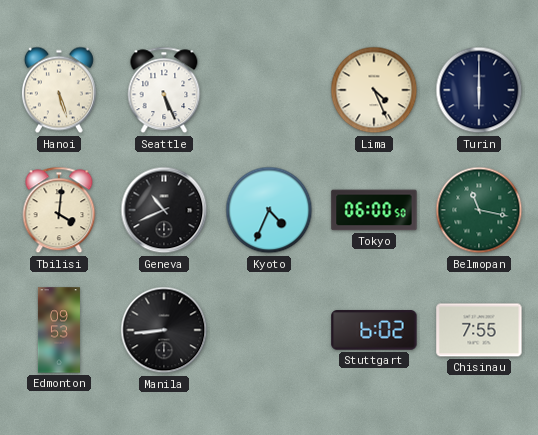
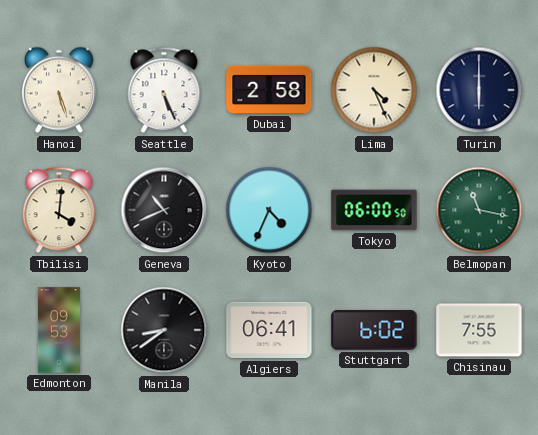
Dubai: none -> 2:58
Manila: 8:44 -> 8:39
Algiers: none -> 06:41
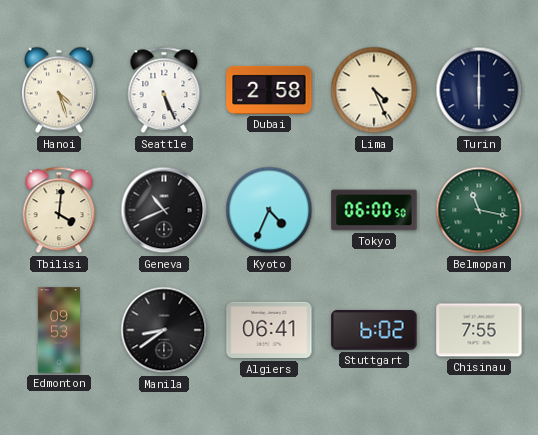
Hanoi: 5:27 -> 4:27
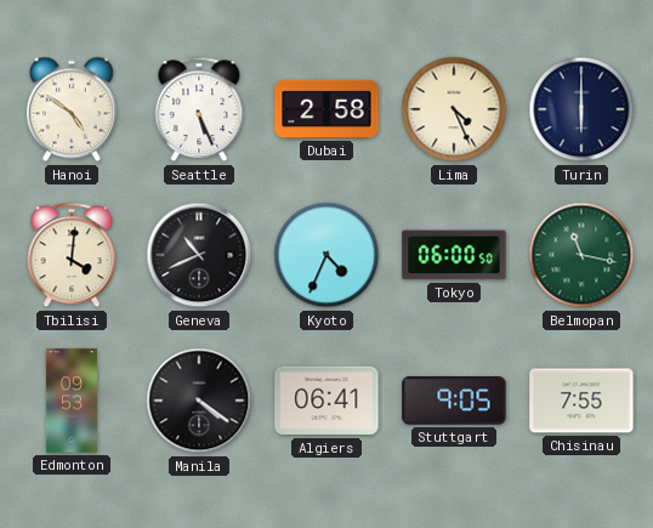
Hanoi: 4:27 -> 4:51
Manila: 8:39 -> 4:21
Stuttgart: 6:02 -> 9:05
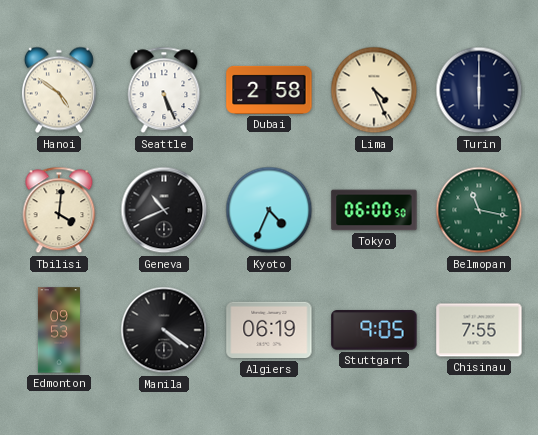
Algiers: 06:41 -> 06:19
